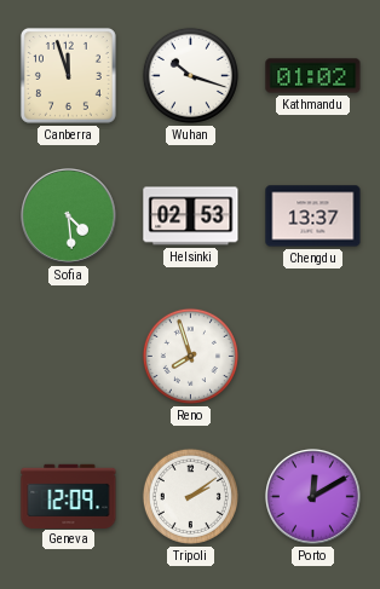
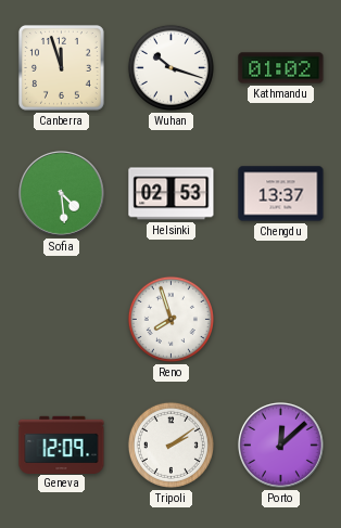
Porto: 12:10 -> 12:08
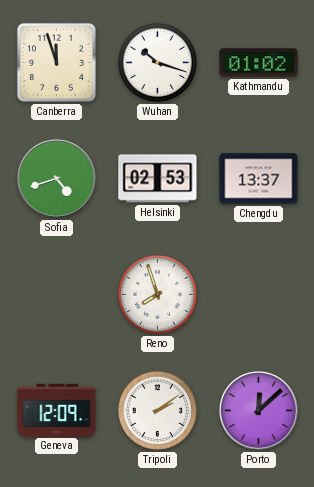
Sofia: 4:29 -> 4:42
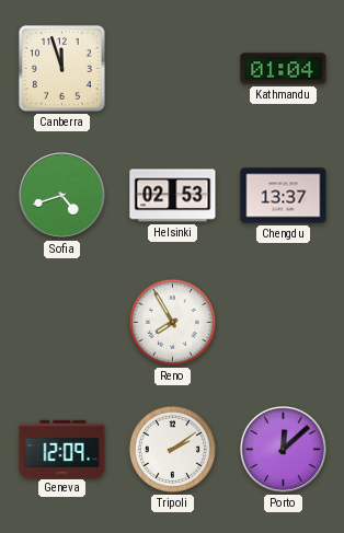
Wuhan: 10:18 -> none
Kathmandu: 01:02 -> 01:04
Reno: 7:57 -> 7:55
